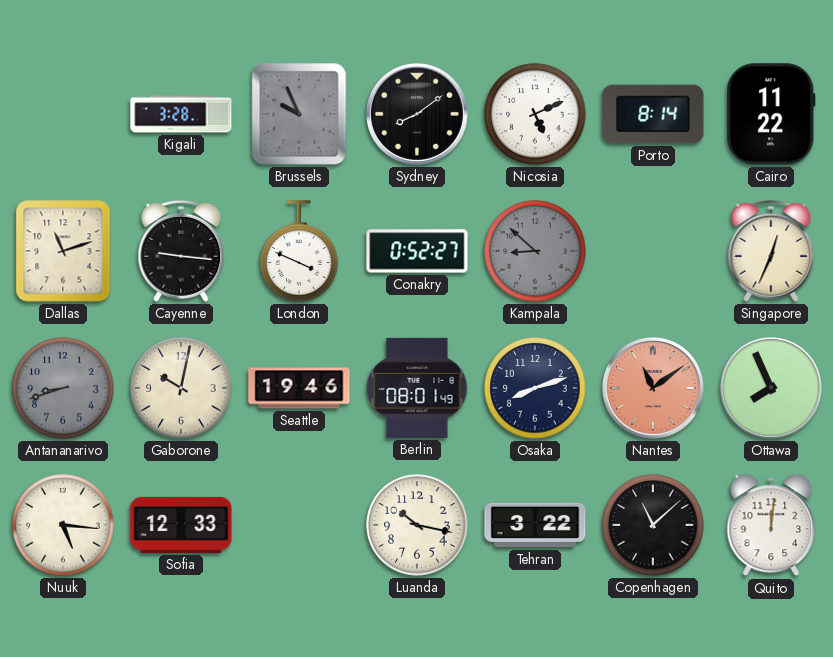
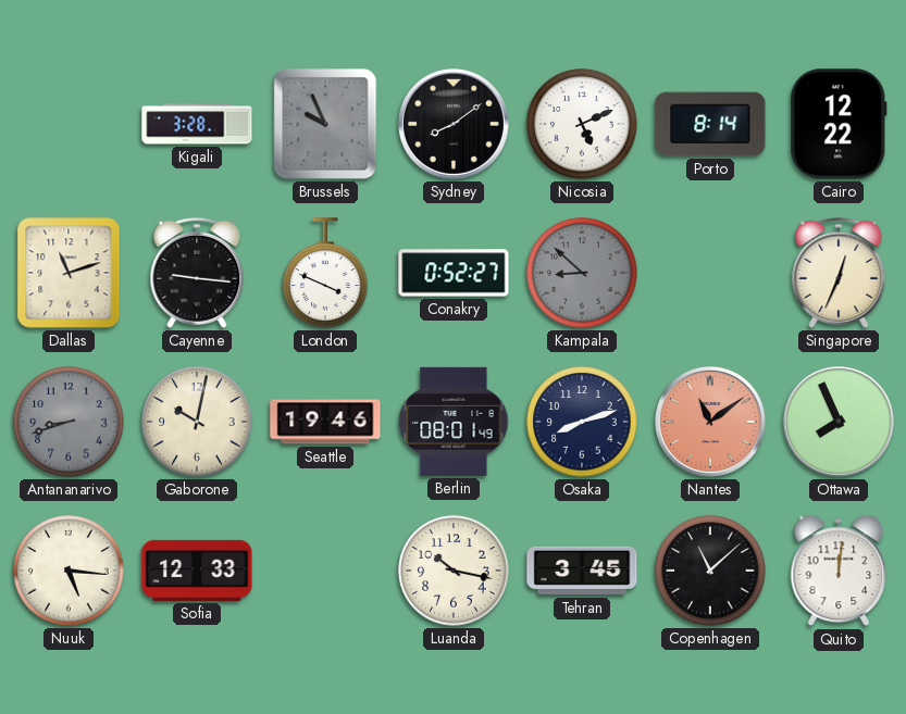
Cairo: 11:22 -> 12:22
Tehran: 3:22 -> 3:45
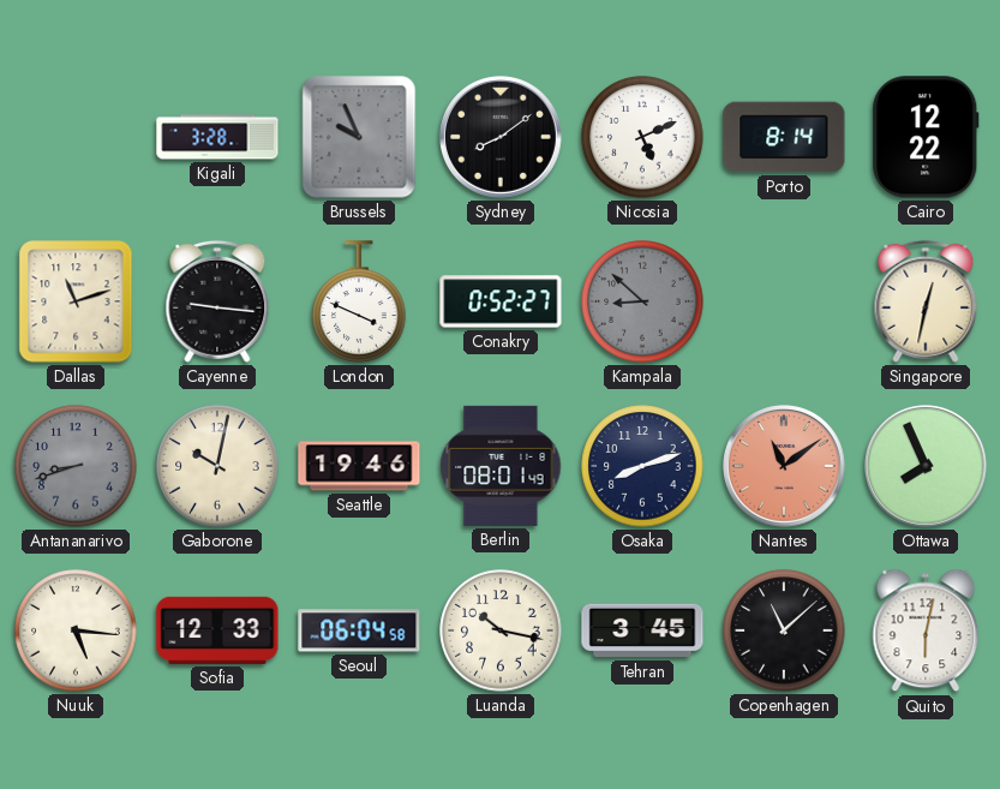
Singapore: 12:34 -> 12:32
Seoul: none -> 06:04
Quito: 12:01 -> 6:02
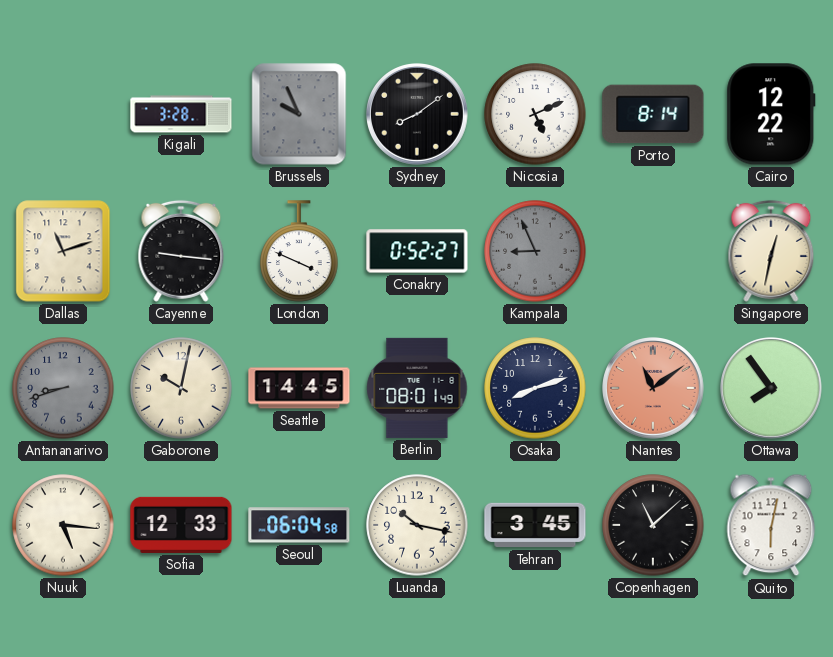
Kampala: 8:52 -> 8:56
Seattle: 19:46 -> 14:45
Ottawa: 7:56 -> 7:54
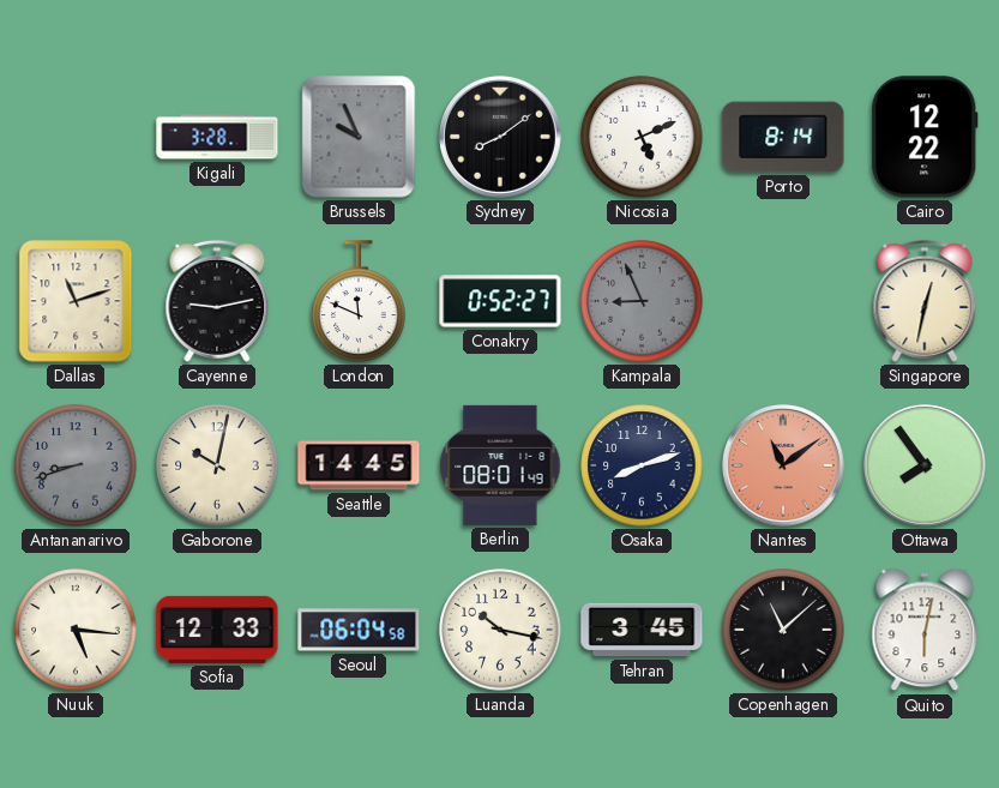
Cayenne: 9:16 -> 9:13
London: 3:49 -> 11:49
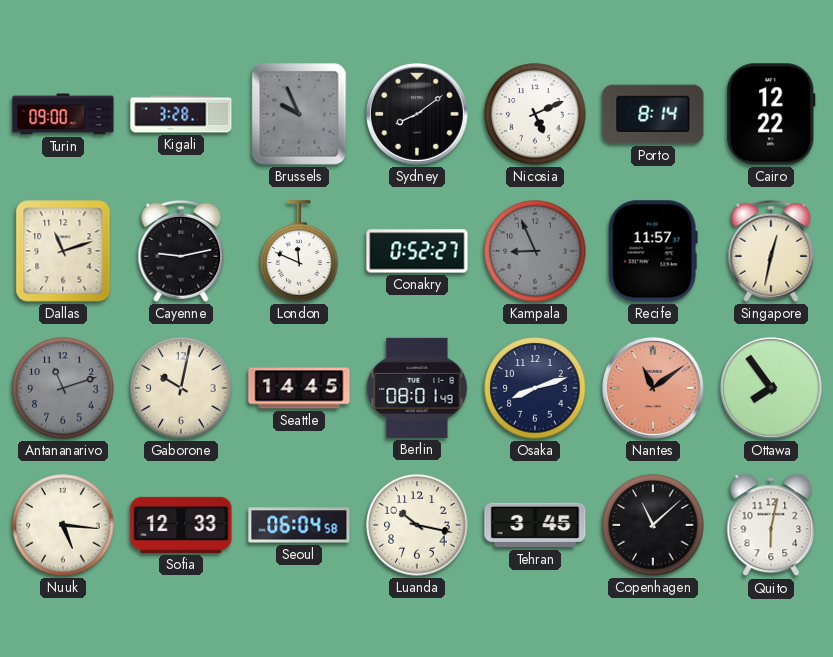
Turin: none -> 09:00
Recife: none -> 11:57
Antananarivo: 8:42 -> 11:12
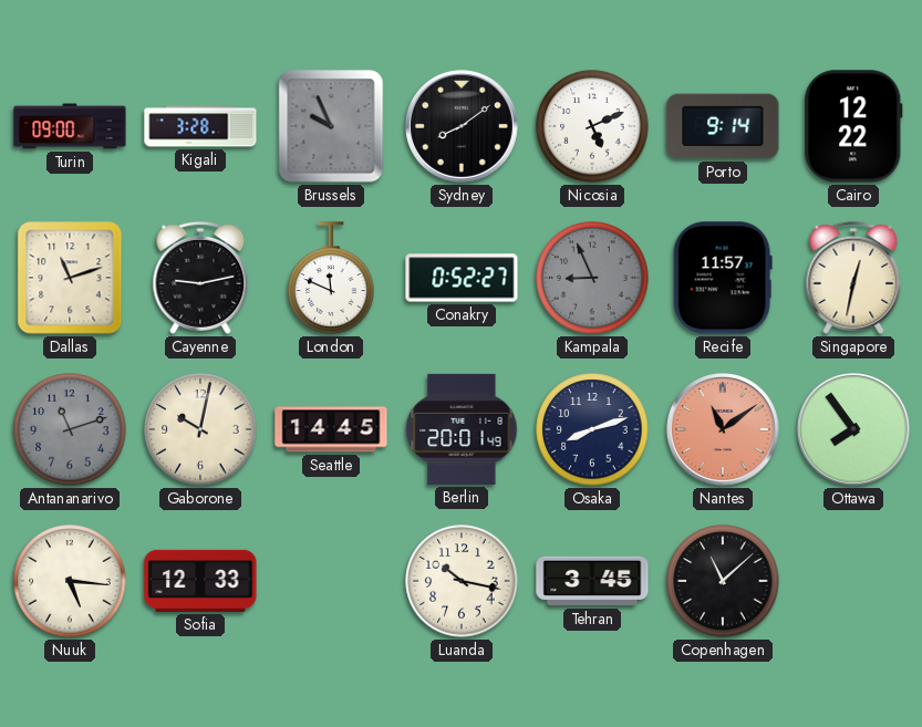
Porto: 8:14 -> 9:14
Berlin: 08:01 -> 20:01
Seoul: 06:04 -> none
Quito: 6:02 -> none
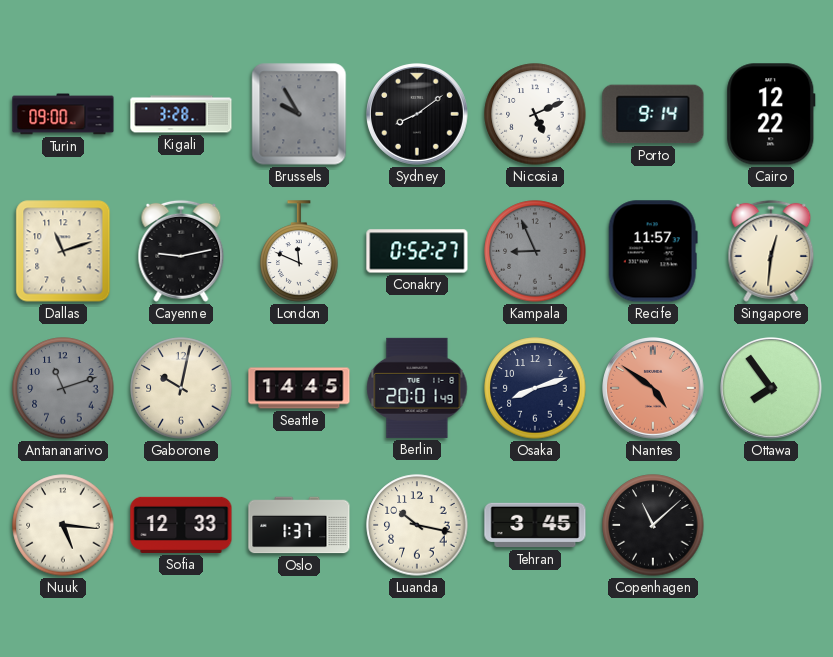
Brussels: 9:56 -> 9:55
Singapore: 12:32 -> 12:31
Nantes: 11:09 -> 4:51
Oslo: none -> 1:37
